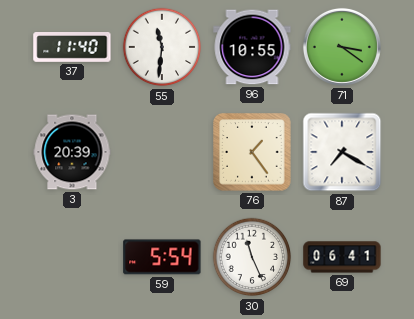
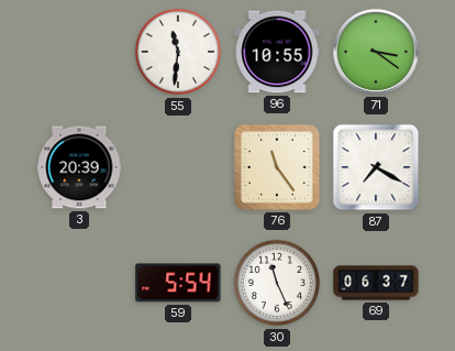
37: 11:40 -> none
76: 1:24 -> 11:24
69: 06:41 -> 06:37
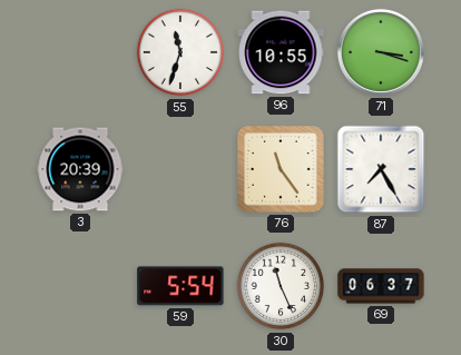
55: 11:31 -> 11:33
71: 3:21 -> 3:18
87: 7:20 -> 7:25
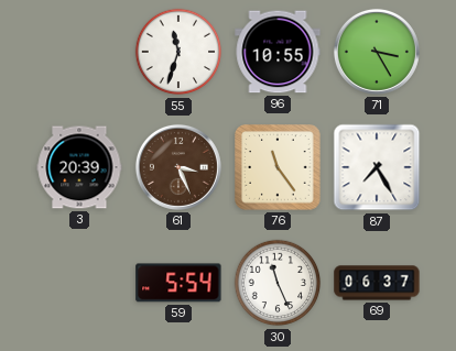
71: 3:18 -> 3:25
61: none -> 3:26
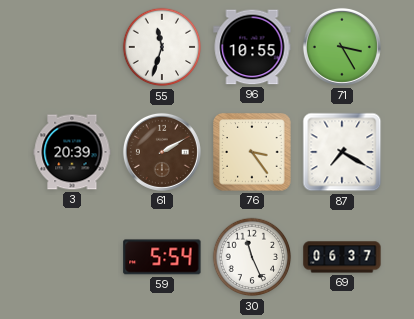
61: 3:26 -> 2:10
76: 11:24 -> 3:24
87: 7:25 -> 7:20
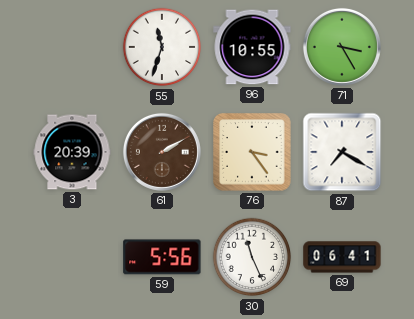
59: 5:54 -> 5:56
69: 06:37 -> 06:41
